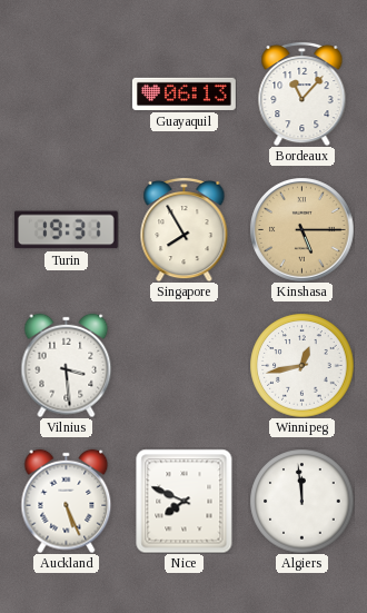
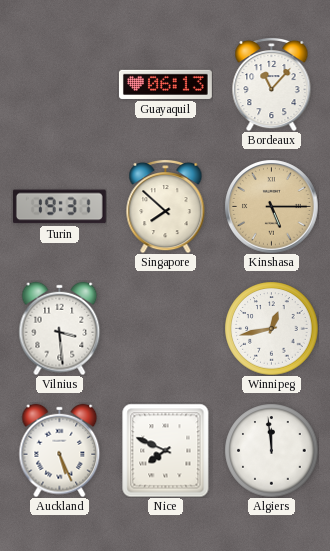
Singapore: 7:55 -> 7:52
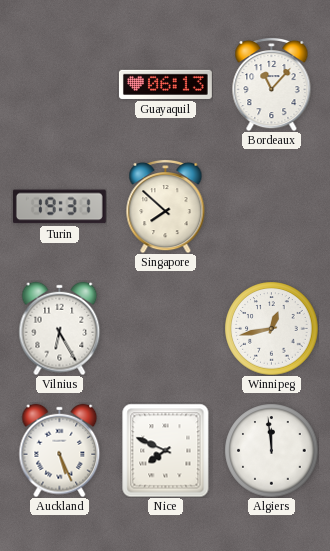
Kinshasa: 5:15 -> none
Vilnius: 3:29 -> 6:25
